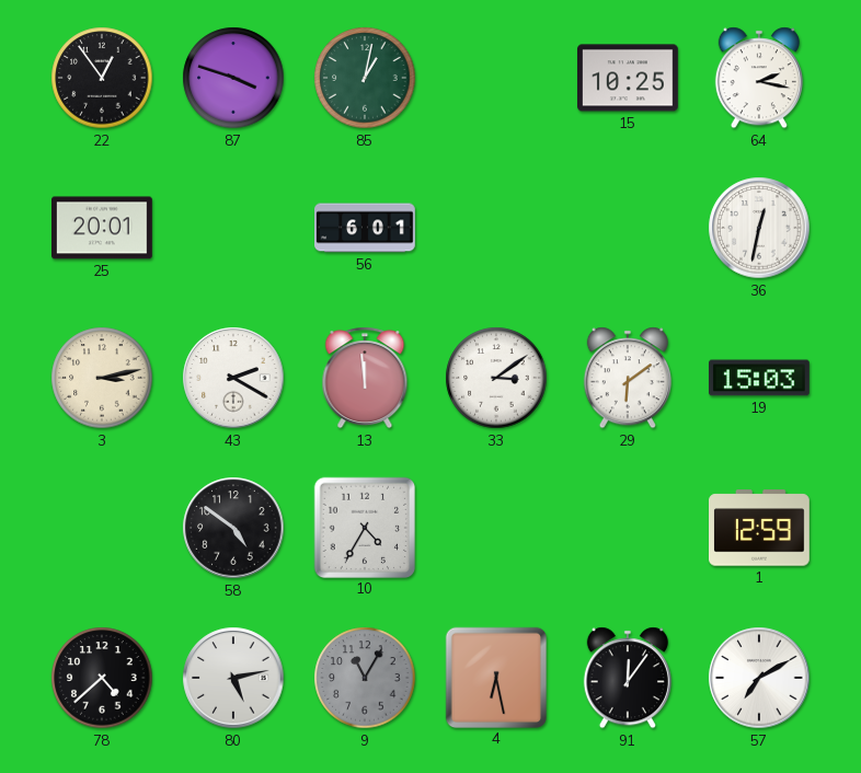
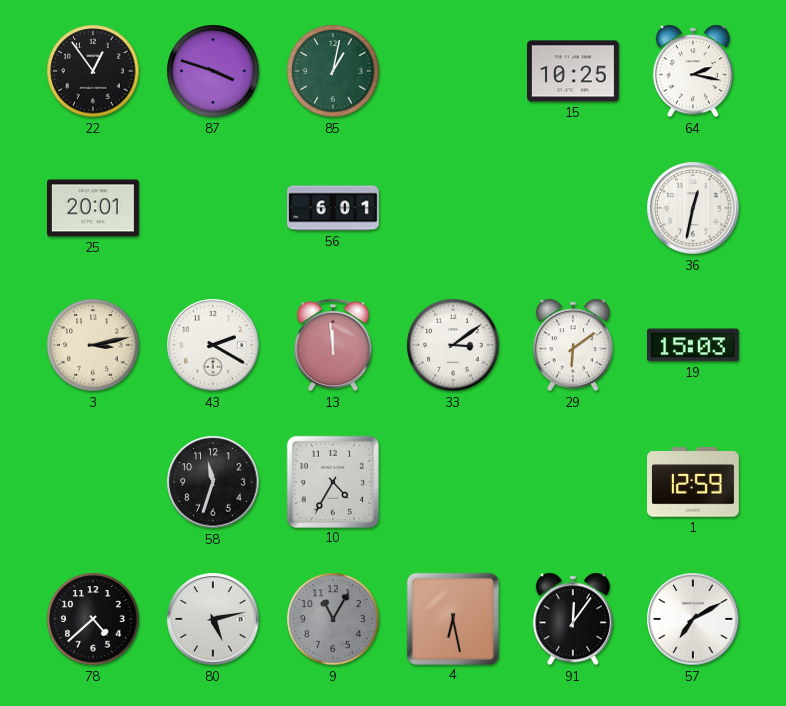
58: 4:51 -> 11:33
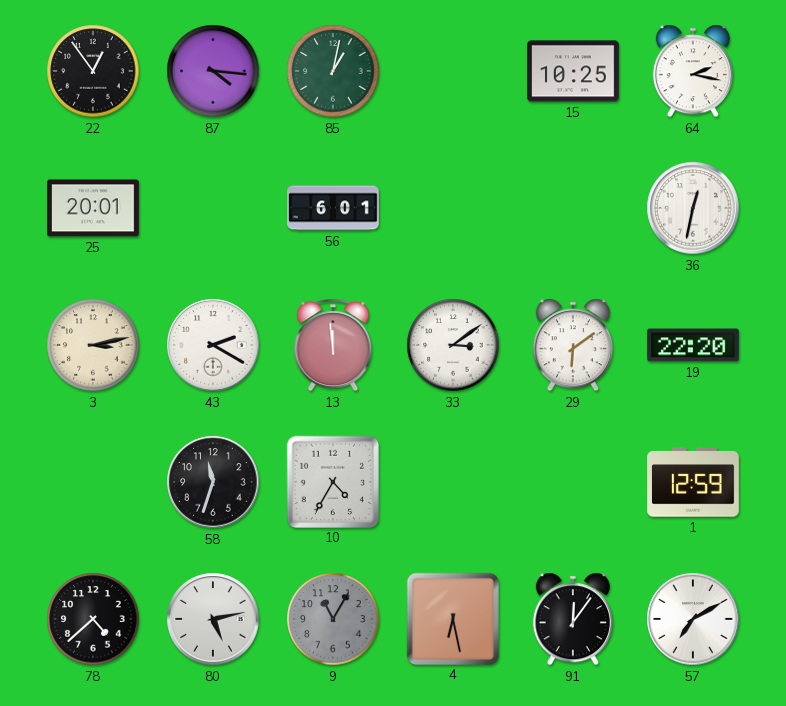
87: 3:48 -> 4:16
19: 15:03 -> 22:20
